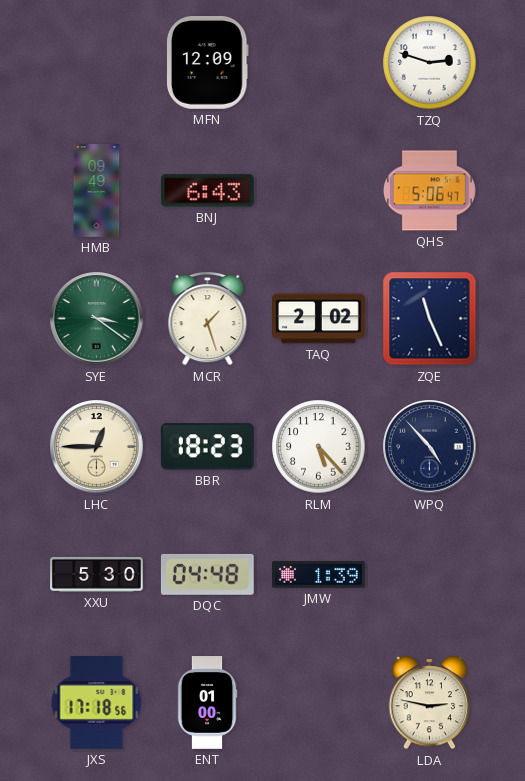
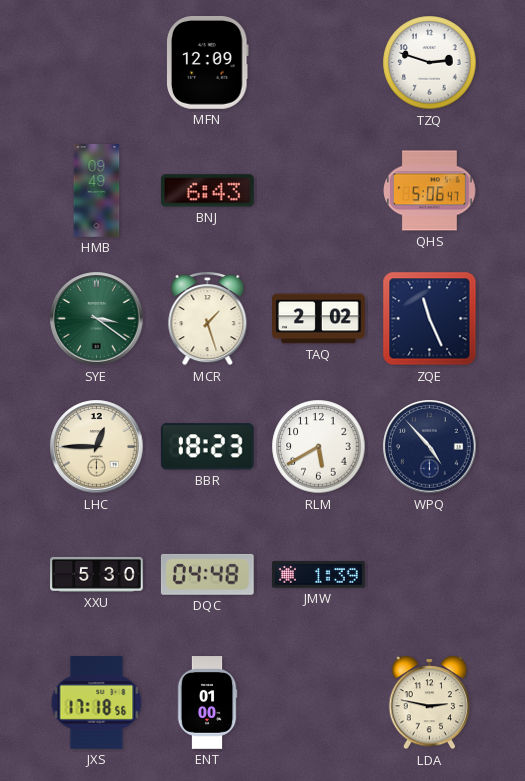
RLM: 5:23 -> 5:40
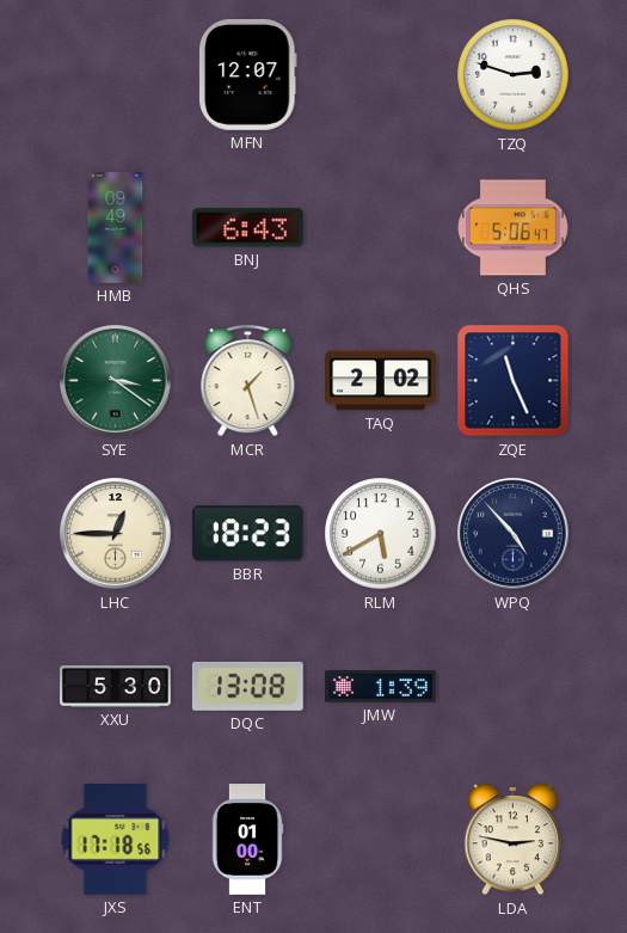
MFN: 12:09 -> 12:07
DQC: 04:48 -> 13:08
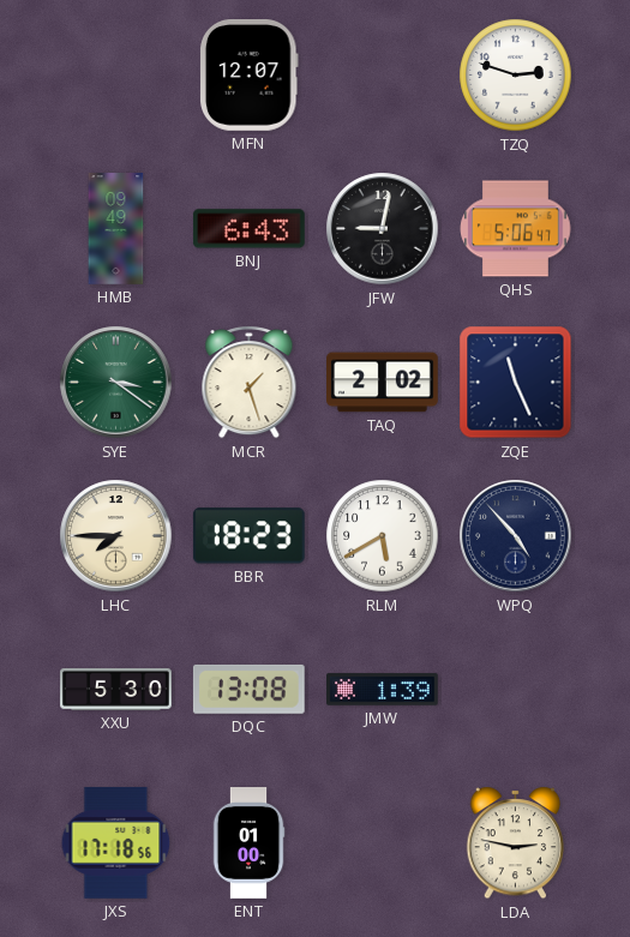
JFW: none -> 9:02
LHC: 12:45 -> 7:45
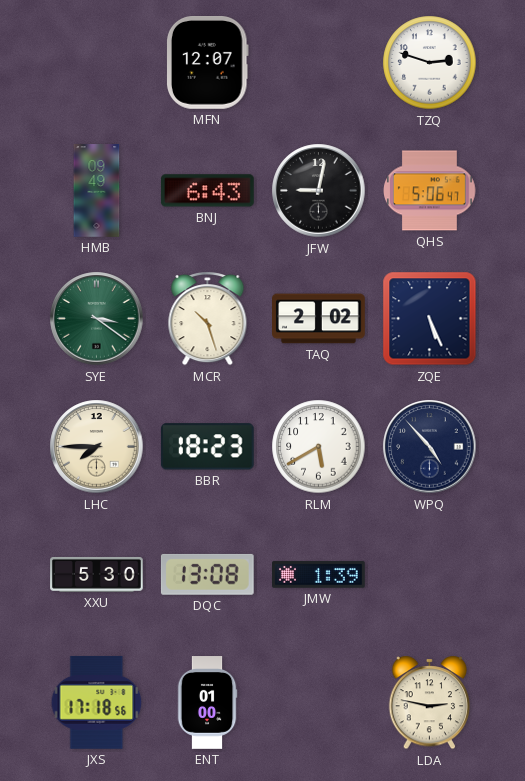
MCR: 1:27 -> 10:27
ZQE: 11:26 -> 5:26
